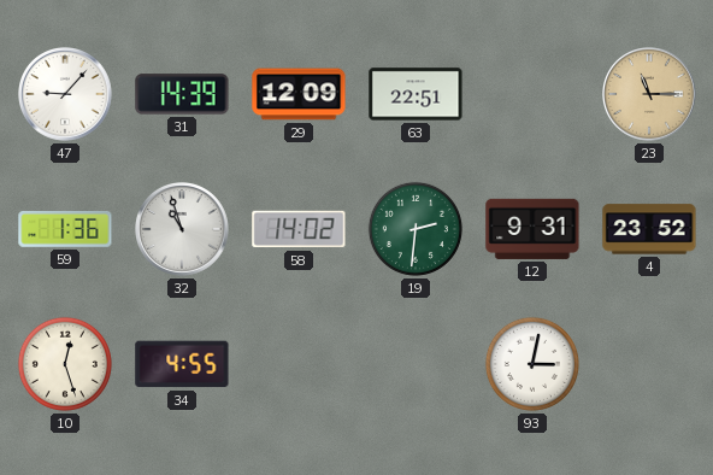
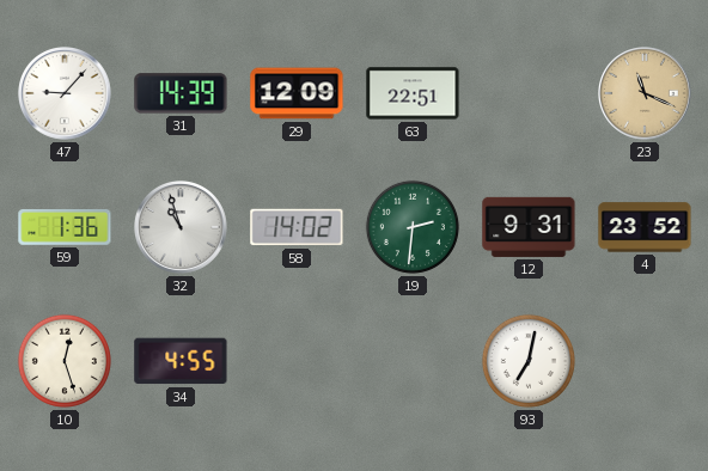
23: 11:15 -> 11:19
93: 3:02 -> 7:02
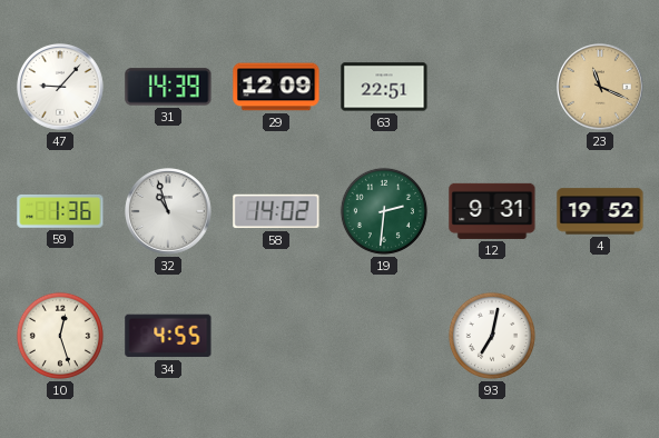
4: 23:52 -> 19:52
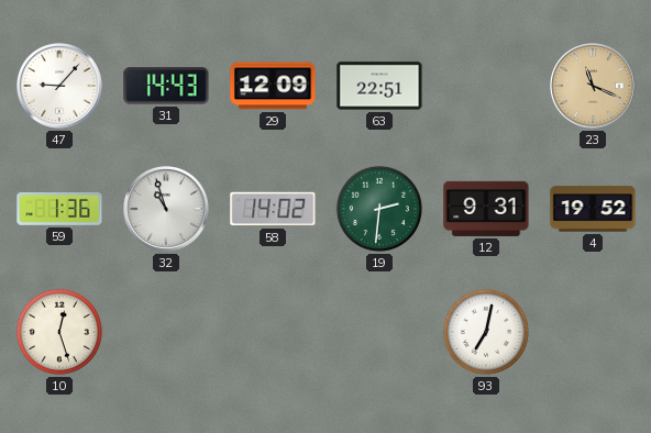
31: 14:39 -> 14:43
34: 4:55 -> none
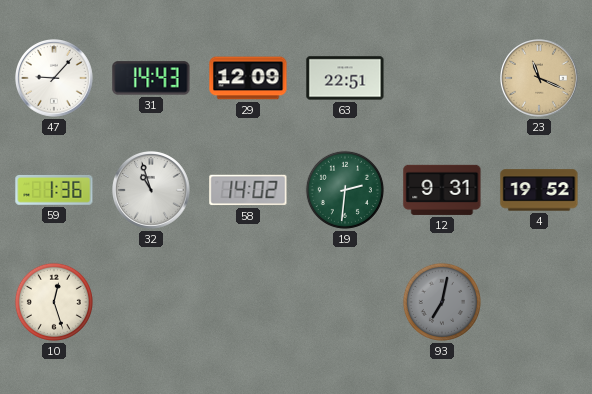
93 dial: white -> grey
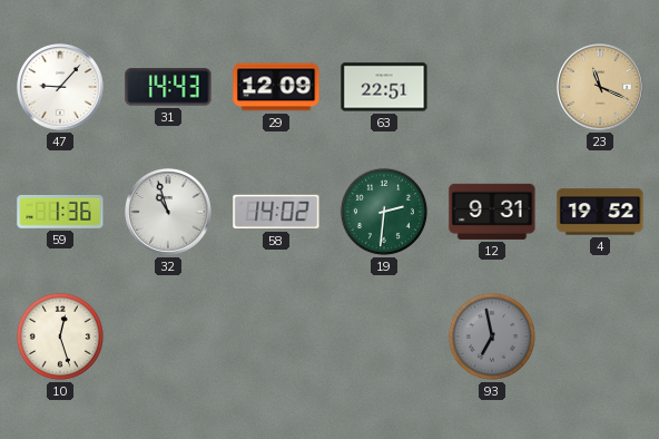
93: 7:02 -> 6:58
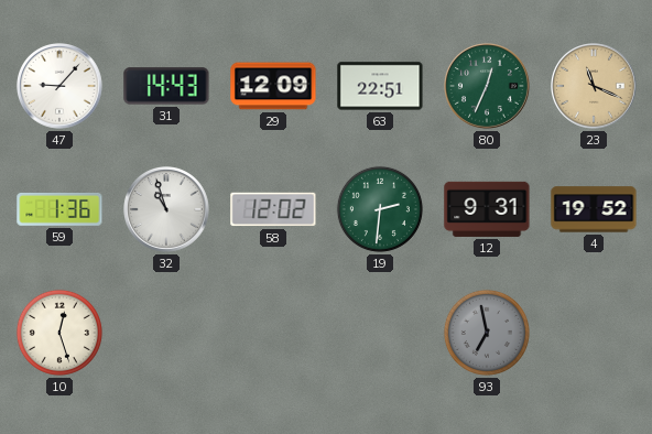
80: none -> 12:34
58: 14:02 -> 12:02
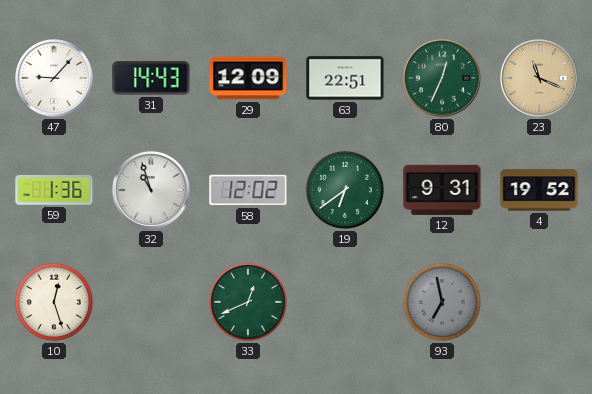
19: 2:31 -> 6:39
33: none -> 12:41
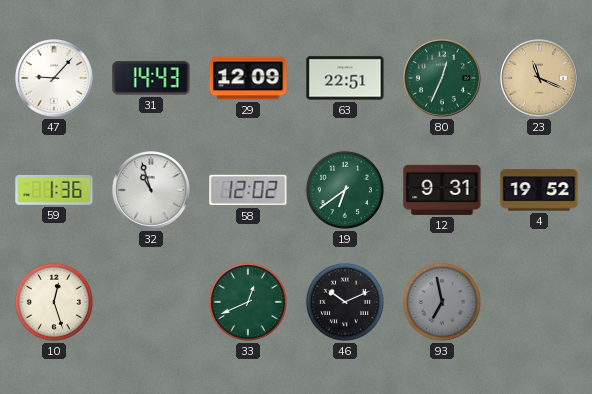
46: none -> 10:11
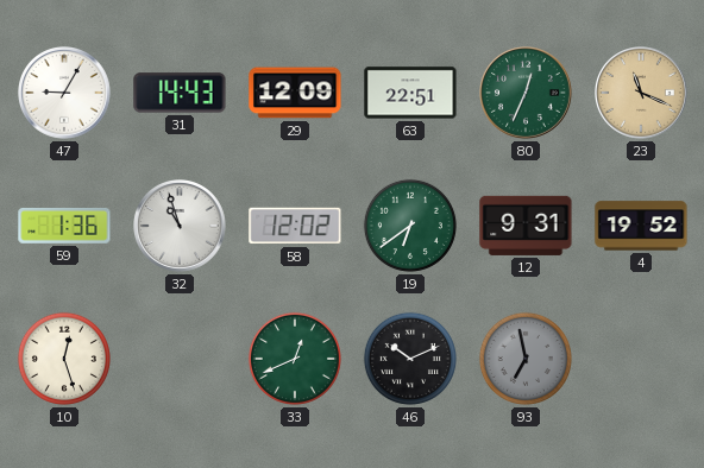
47: 9:07 -> 9:05
